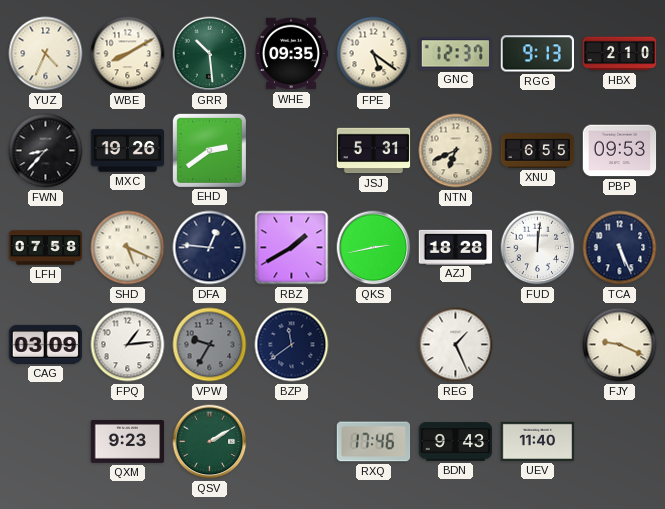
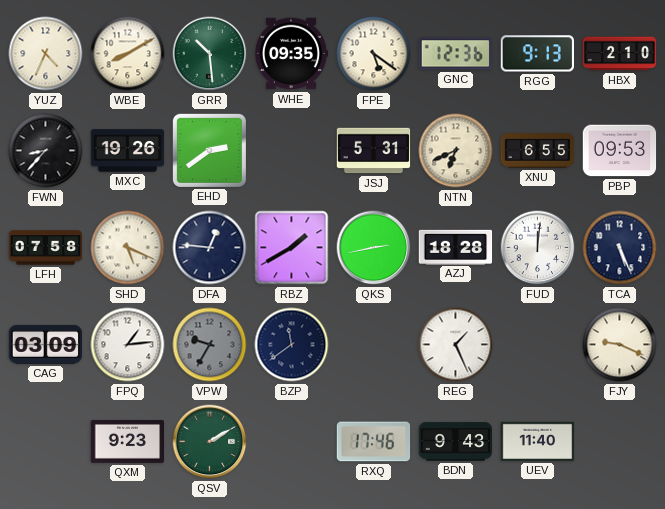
GNC: 12:37 -> 12:36
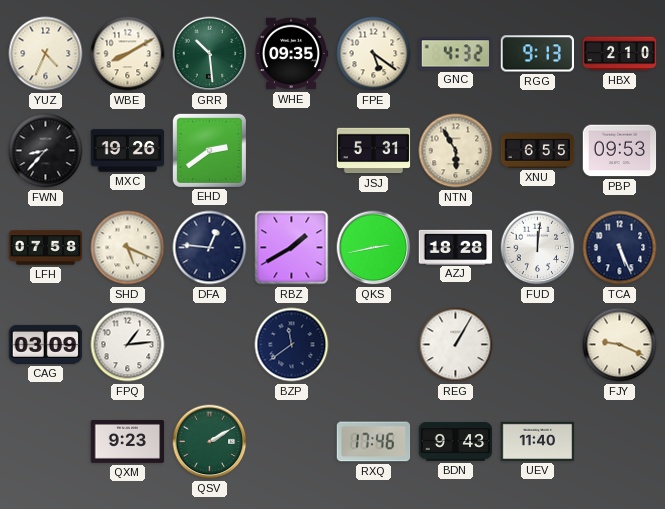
GNC: 12:36 -> 4:32
NTN: 6:41 -> 5:55
VPW: 9:35 -> none
REG: 1:26 -> 1:05
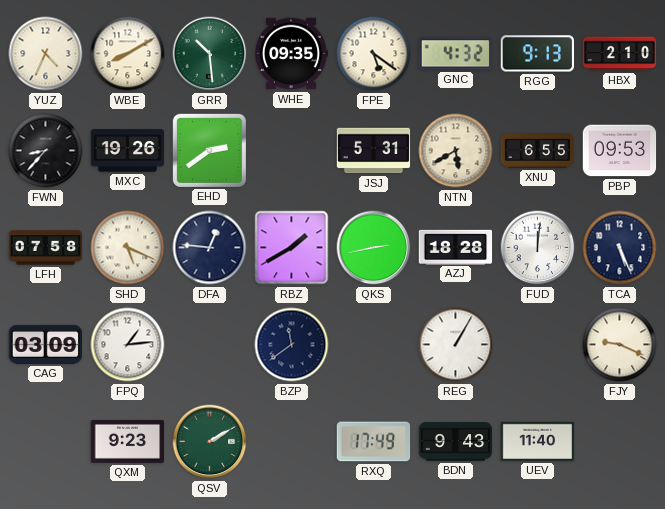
NTN: 5:55 -> 5:40
RXQ: 17:46 -> 17:49
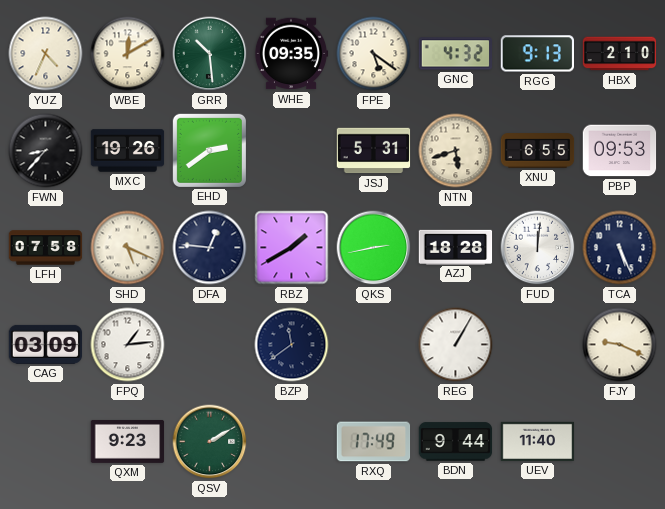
WBE: 8:10 -> 12:10
NTN: 5:40 -> 5:42
BDN: 9:43 -> 9:44
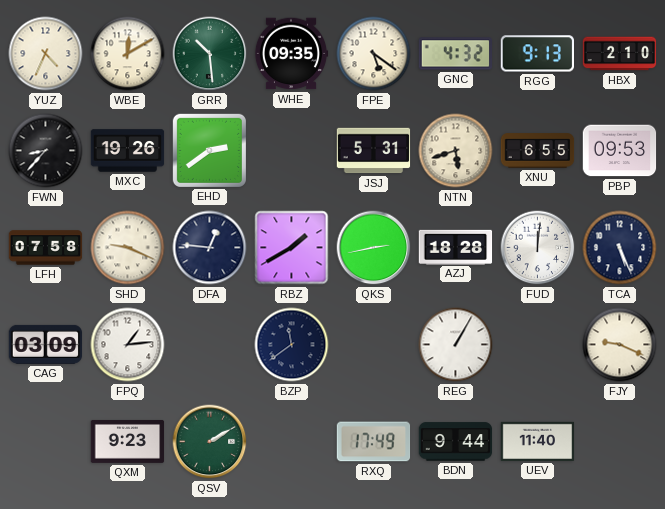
SHD: 5:19 -> 9:19
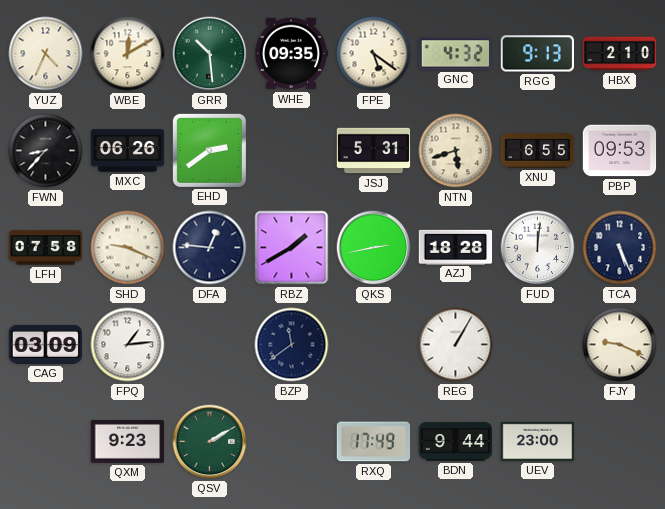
MXC: 19:26 -> 06:26
UEV: 11:40 -> 23:00
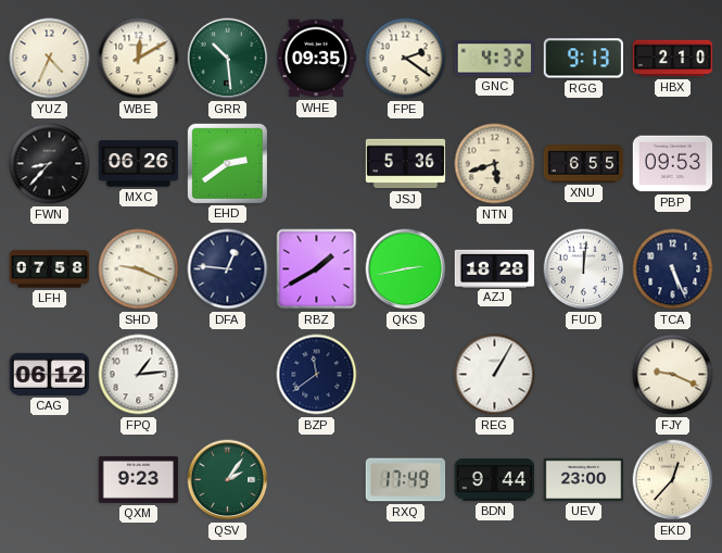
FPE: 5:21 -> 2:21
JSJ: 5:31 -> 5:36
CAG: 03:09 -> 06:12
QSV: 2:10 -> 2:06
EKD: none -> 12:37
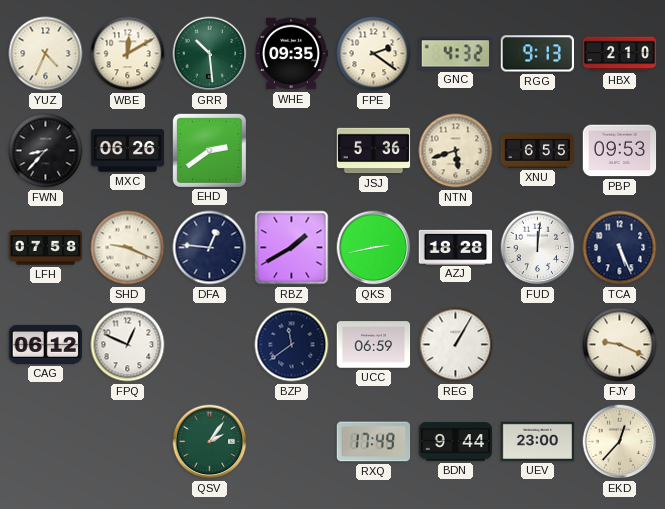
FPQ: 1:14 -> 12:49
UCC: none -> 06:59
QXM: 9:23 -> none
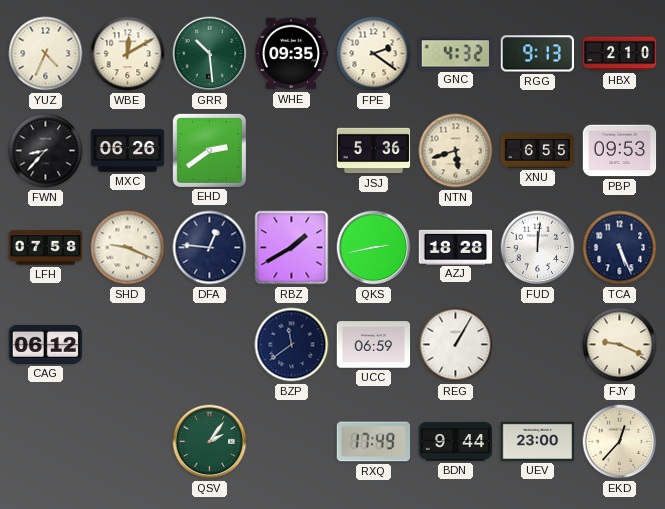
FPQ: 12:49 -> none
